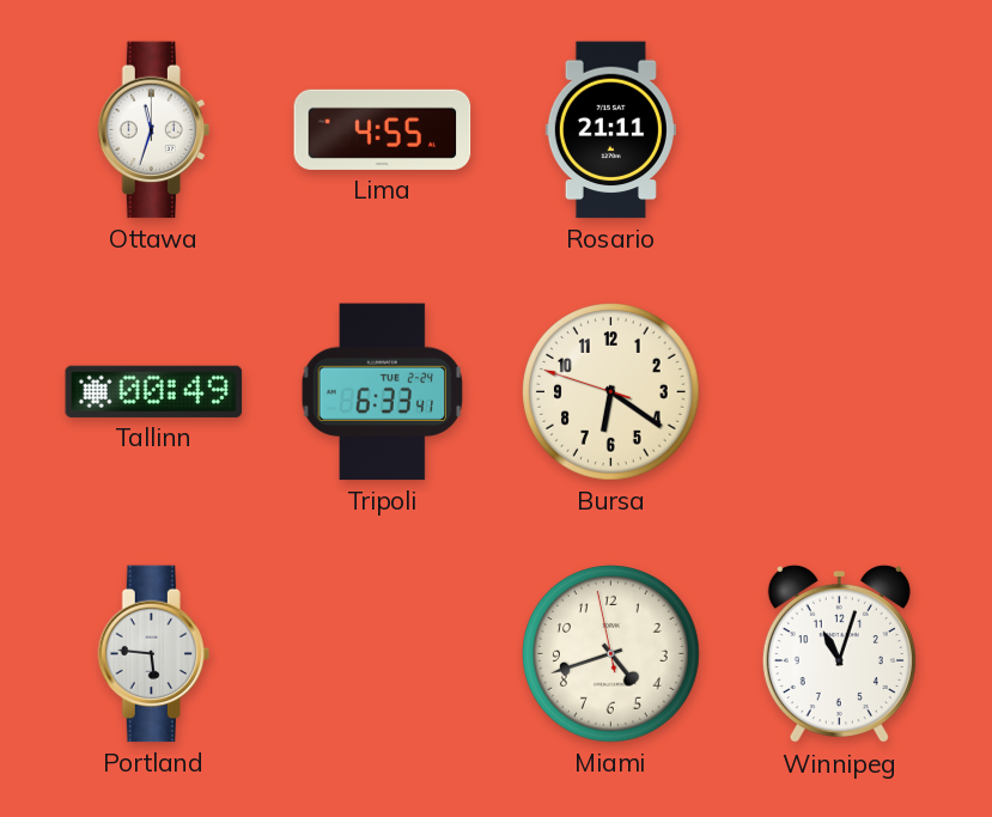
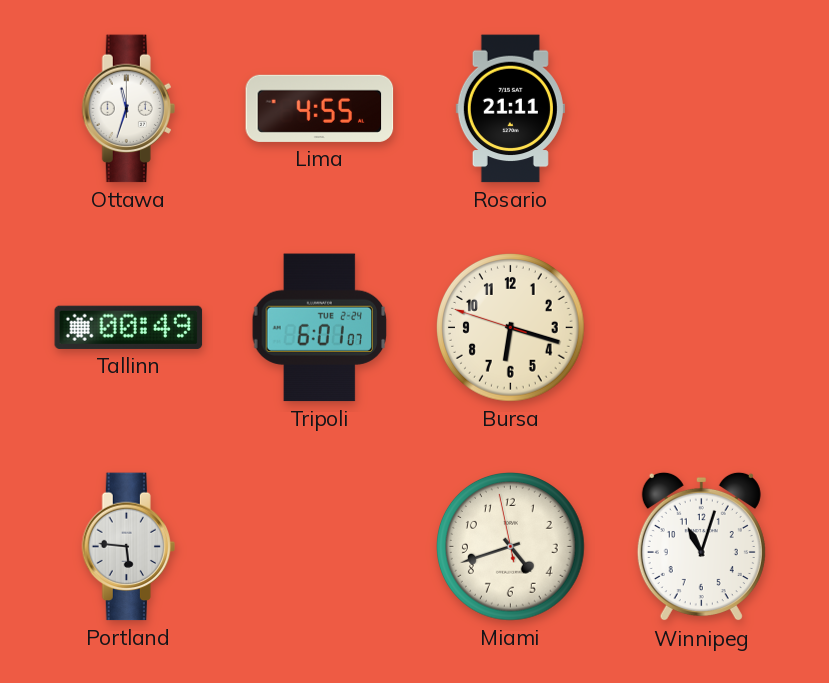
Tripoli: 6:33 -> 6:01
Bursa: 6:20 -> 6:17
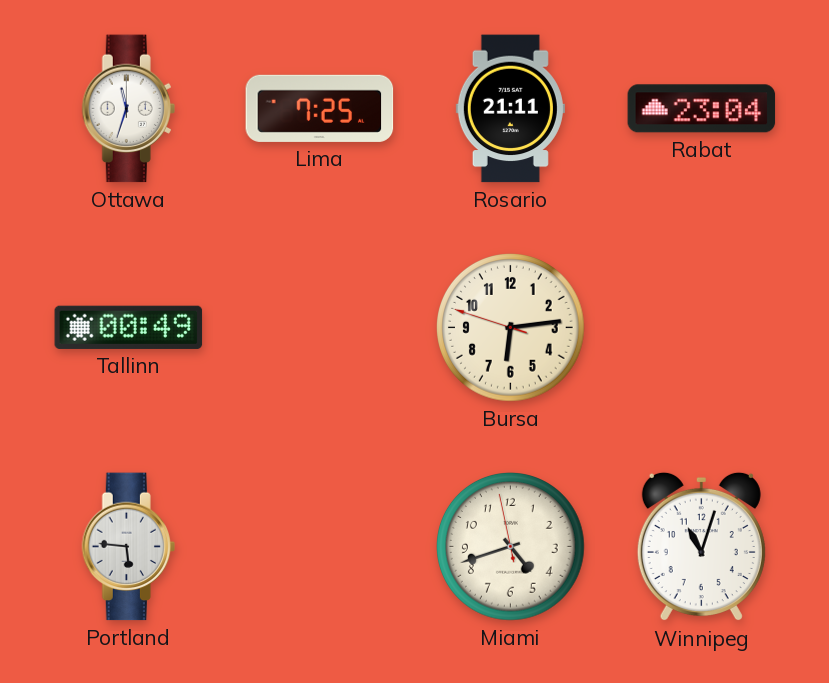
Lima: 4:55 -> 7:25
Rabat: none -> 23:04
Tripoli: 6:01 -> none
Bursa: 6:17 -> 6:13
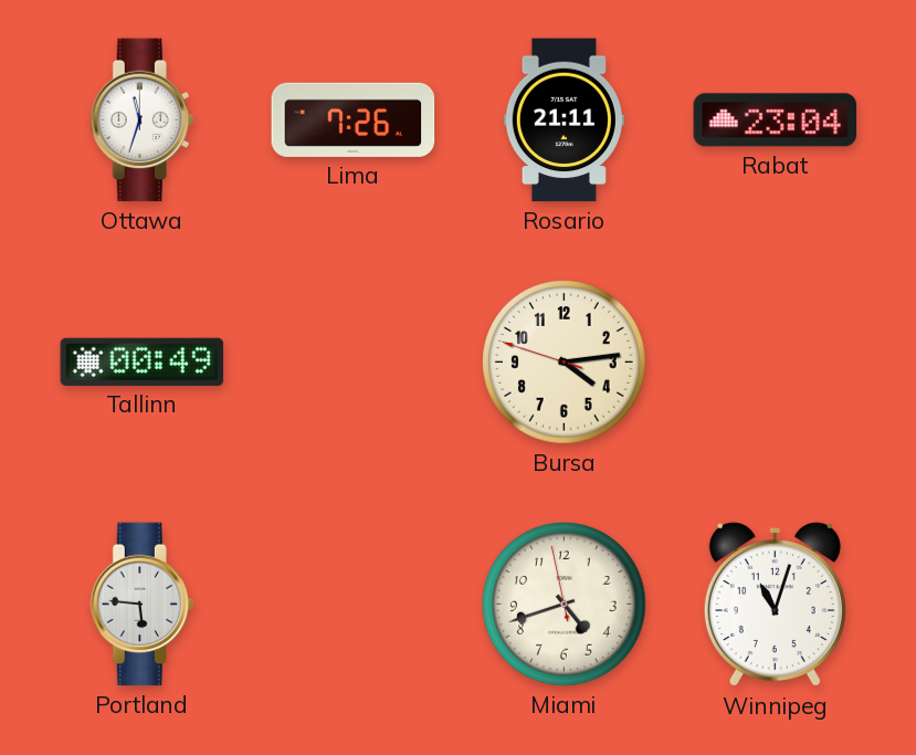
Lima: 7:25 -> 7:26
Bursa: 6:13 -> 4:13
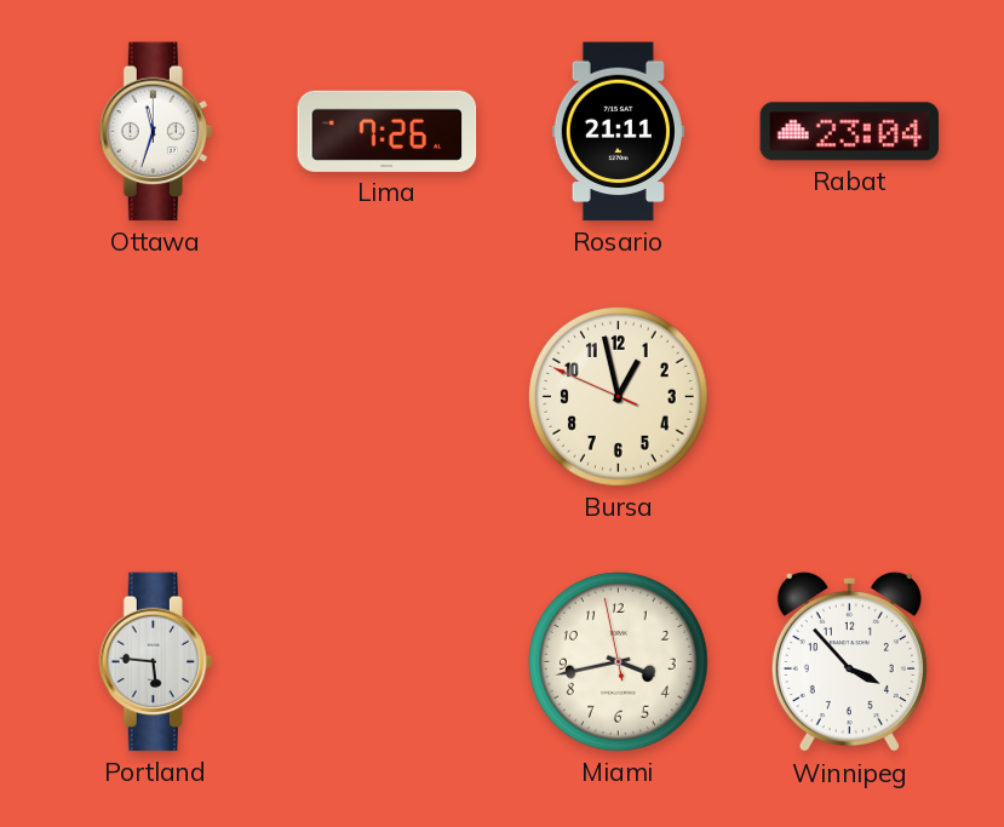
Tallinn: 00:49 -> none
Bursa: 4:13 -> 12:57
Miami: 4:41 -> 3:42
Winnipeg: 11:03 -> 3:53
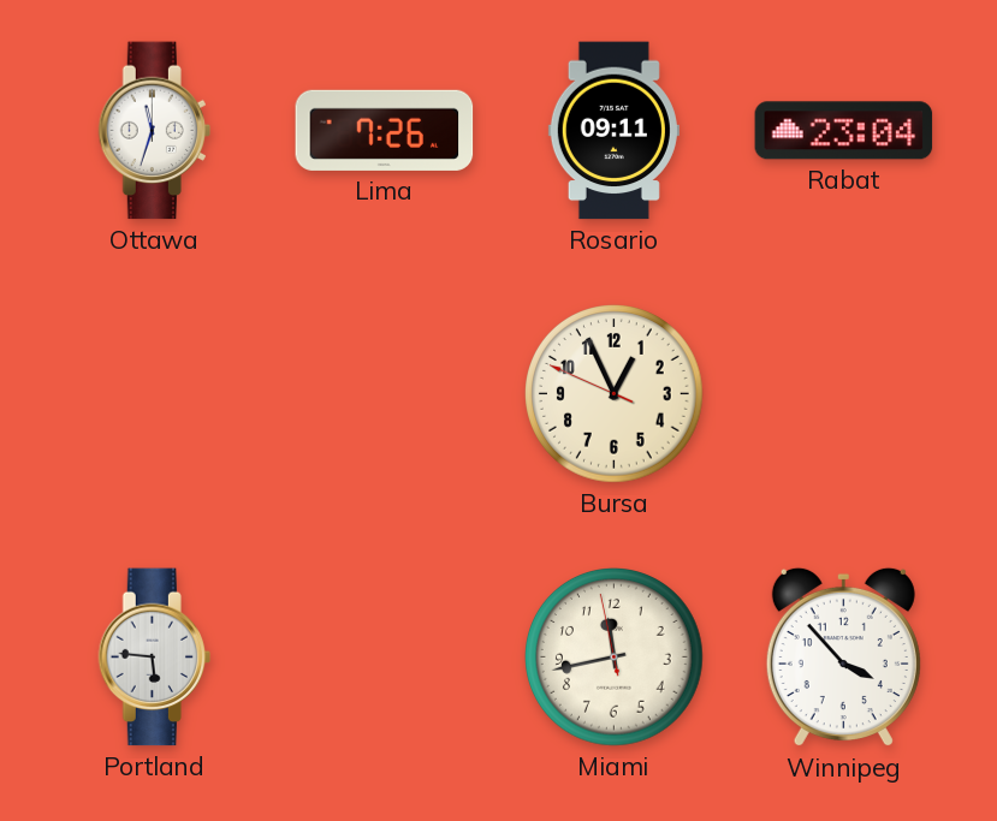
Rosario: 21:11 -> 09:11
Bursa: 12:57 -> 12:55
Miami: 3:42 -> 11:42
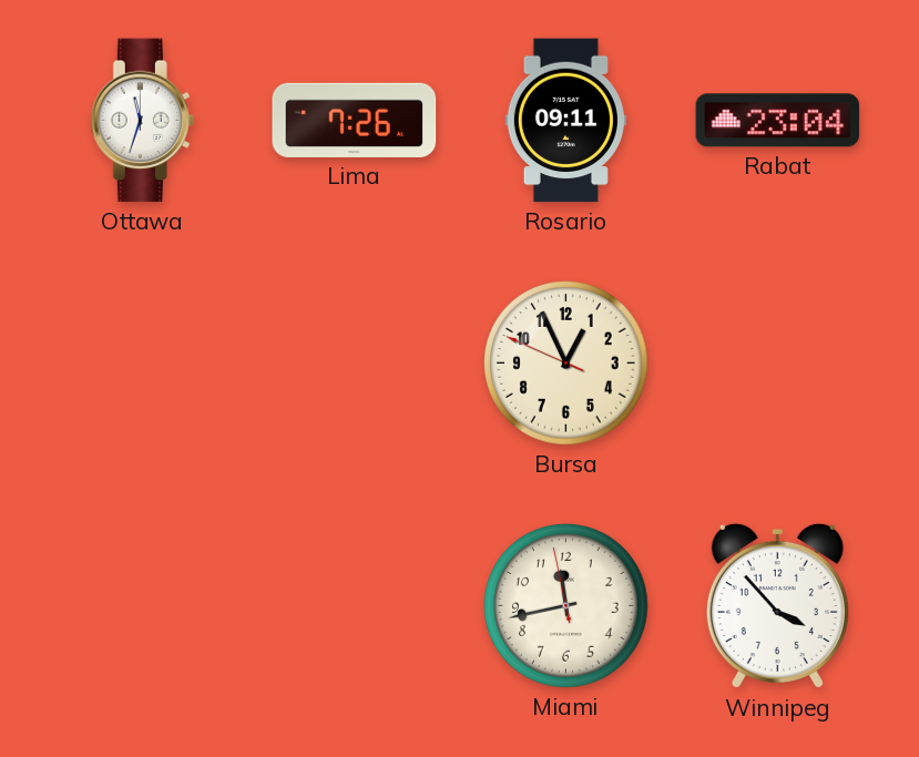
Portland: 5:46 -> none
